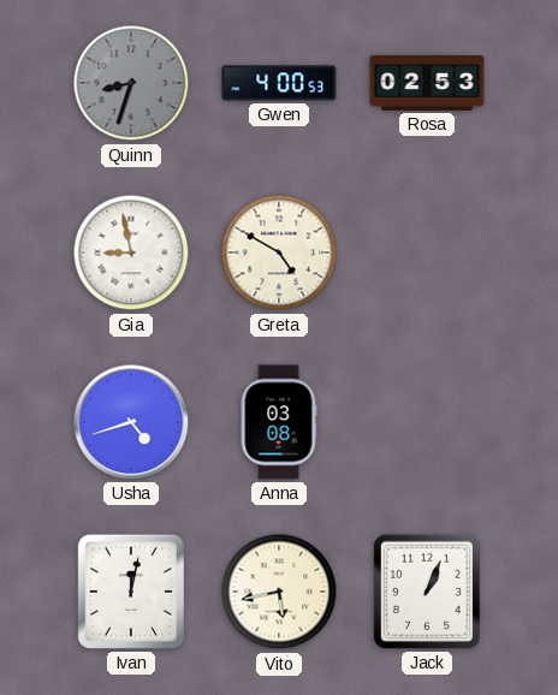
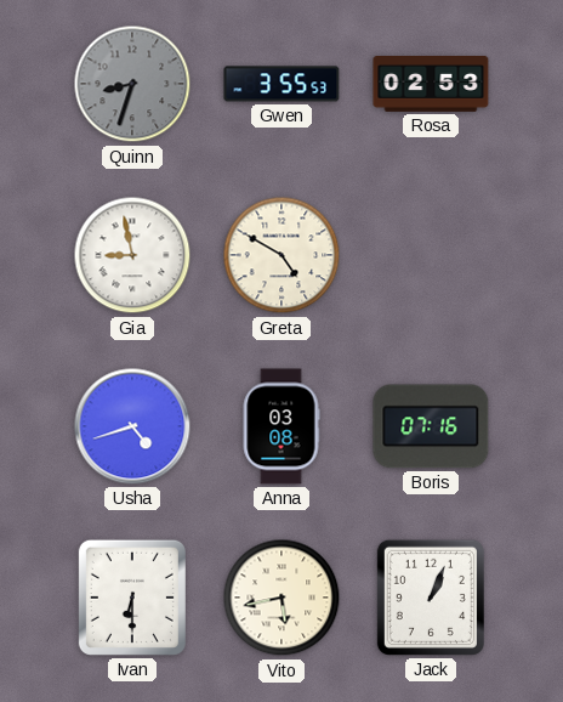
Gwen: 4:00 -> 3:55
Boris: none -> 07:16
Ivan: 12:02 -> 6:30
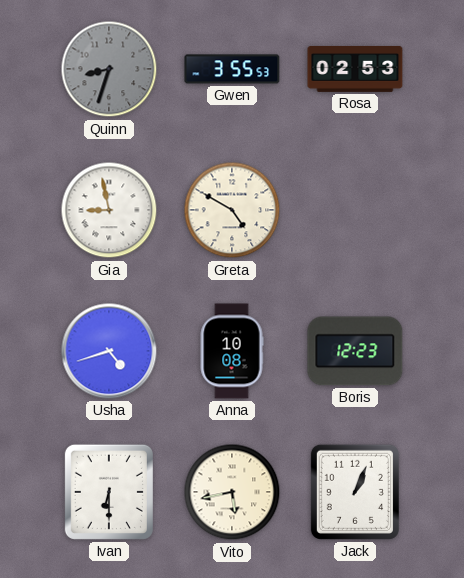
Anna: 03:08 -> 10:08
Boris: 07:16 -> 12:23
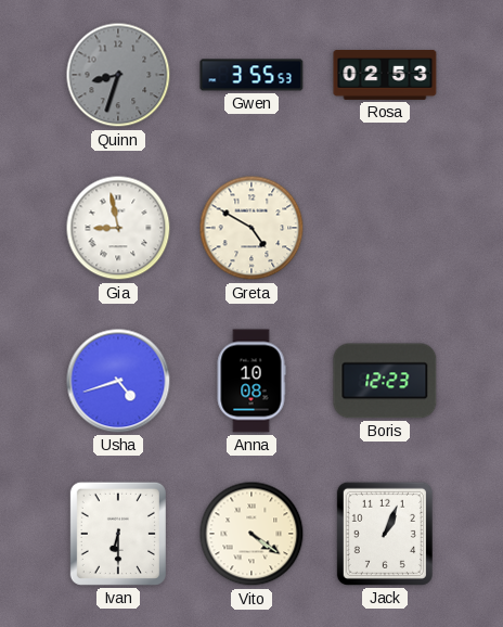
Vito: 5:43 -> 4:21
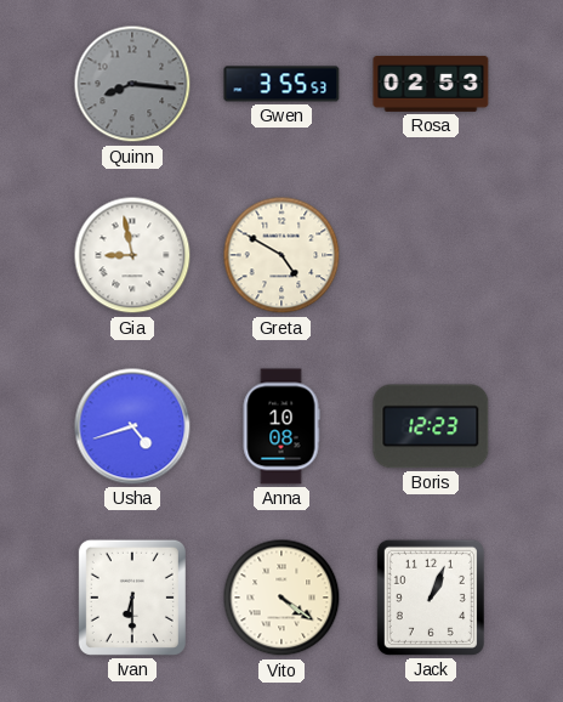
Quinn: 8:33 -> 8:16
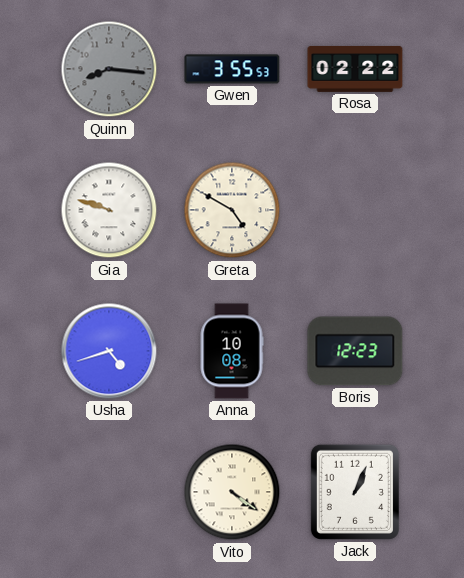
Rosa: 02:53 -> 02:22
Gia: 8:58 -> 9:48
Ivan: 6:30 -> none
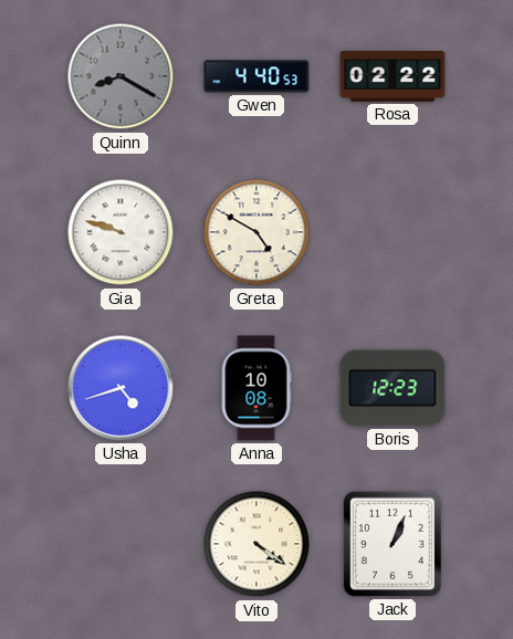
Quinn: 8:16 -> 8:20
Gwen: 3:55 -> 4:40
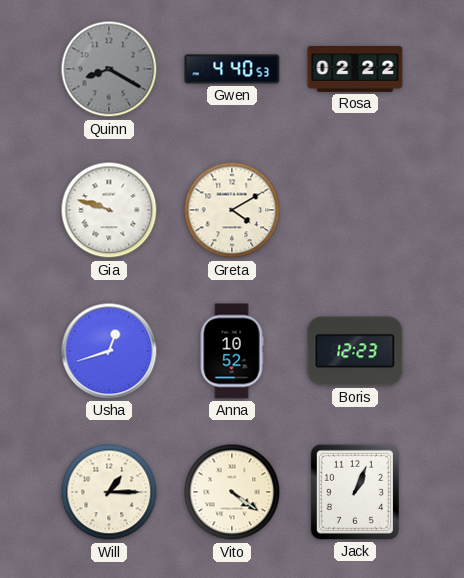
Greta: 4:50 -> 4:10
Usha: 4:42 -> 12:42
Anna: 10:08 -> 10:52
Will: none -> 1:15
